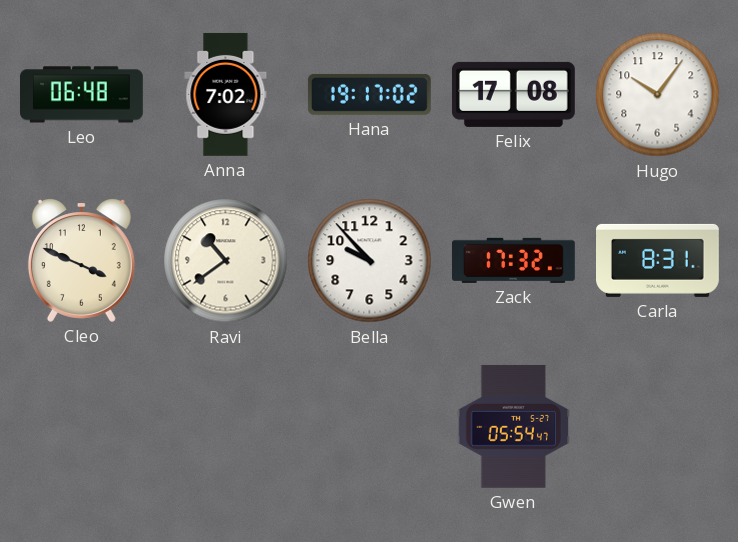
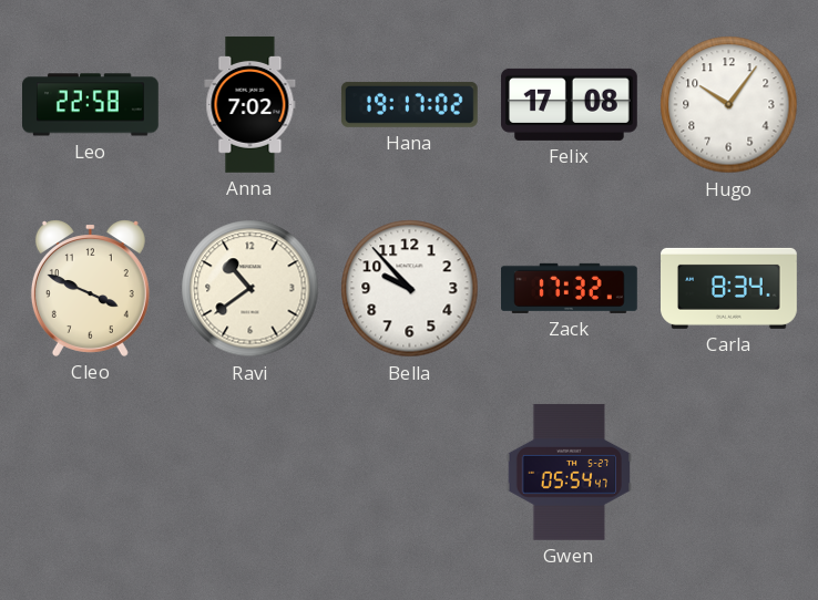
Leo: 06:48 -> 22:58
Carla: 8:31 -> 8:34
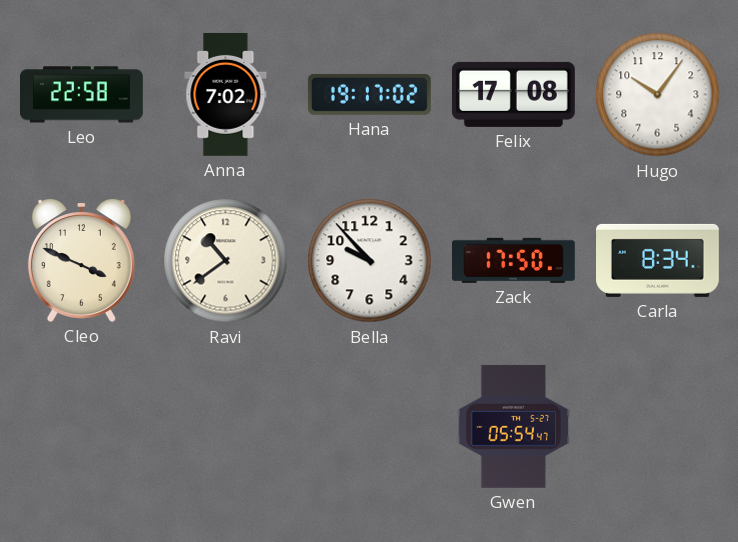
Zack: 17:32 -> 17:50
